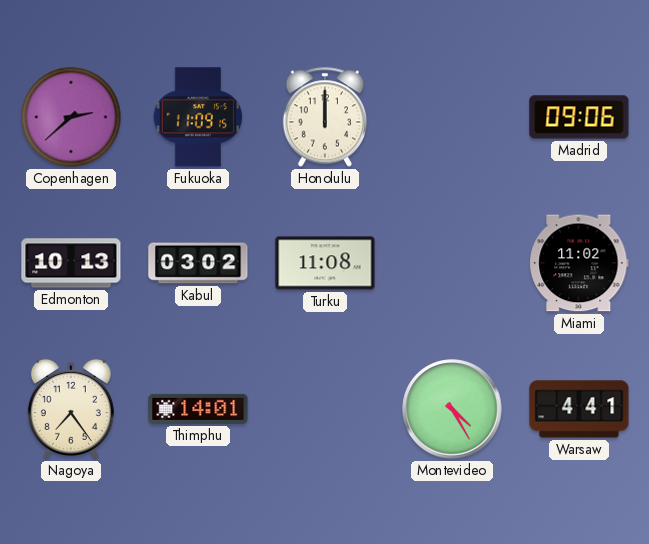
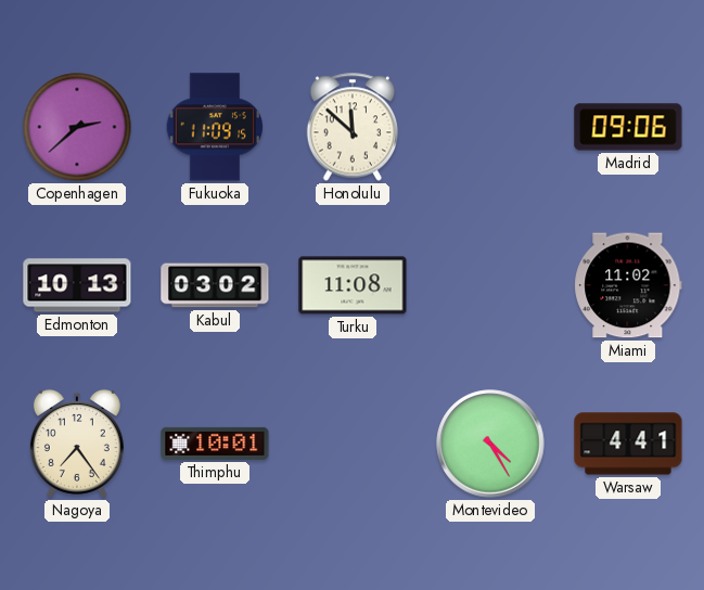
Honolulu: 12:00 -> 11:52
Thimphu: 14:01 -> 10:01
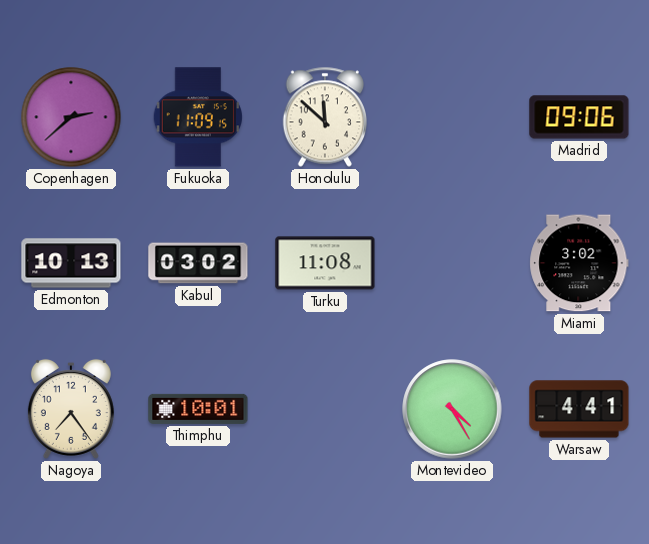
Miami: 11:02 -> 3:02
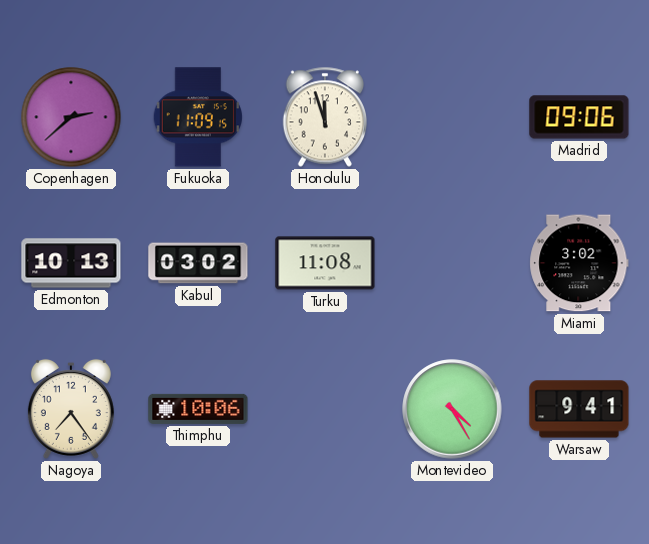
Honolulu: 11:52 -> 11:57
Thimphu: 10:01 -> 10:06
Warsaw: 4:41 -> 9:41
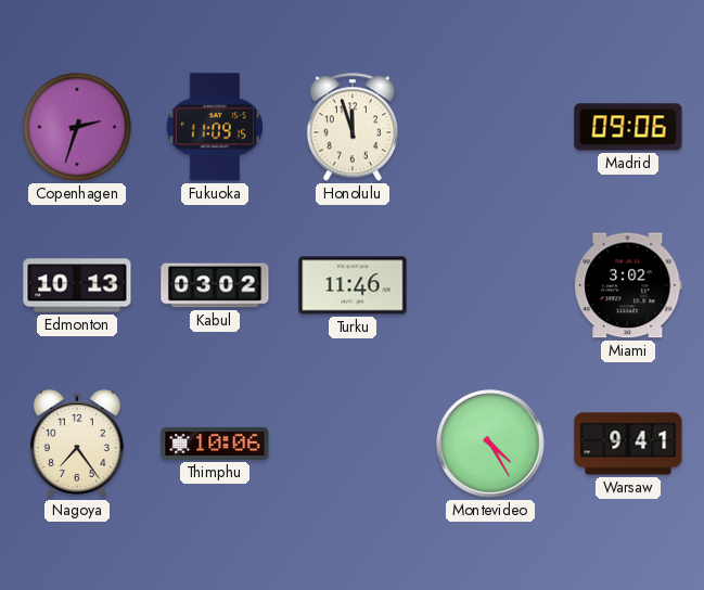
Copenhagen: 2:38 -> 2:33
Turku: 11:08 -> 11:46
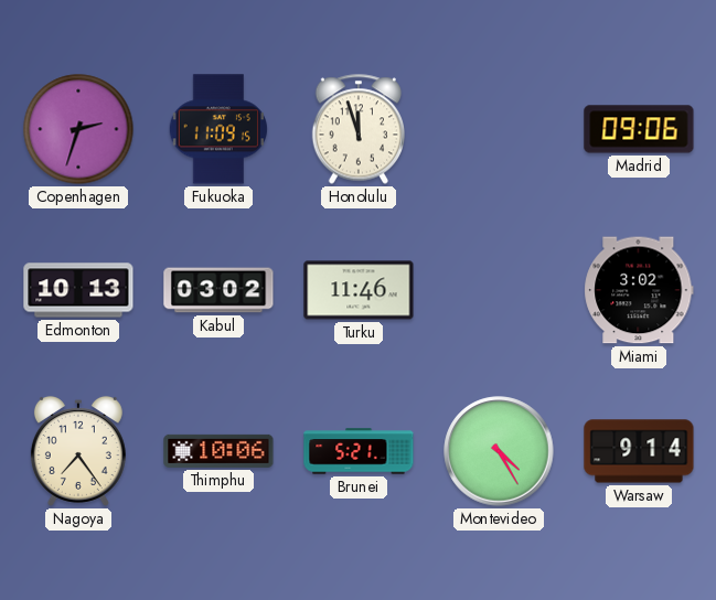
Brunei: none -> 5:21
Warsaw: 9:41 -> 9:14
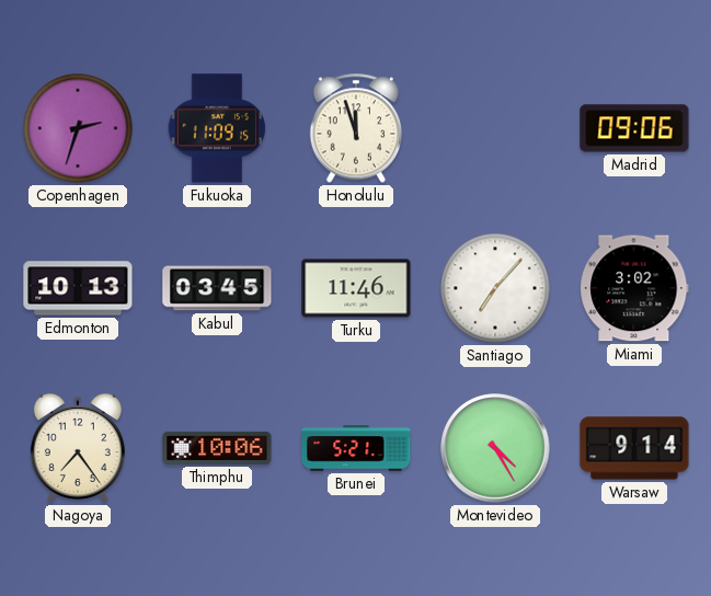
Kabul: 03:02 -> 03:45
Santiago: none -> 7:07
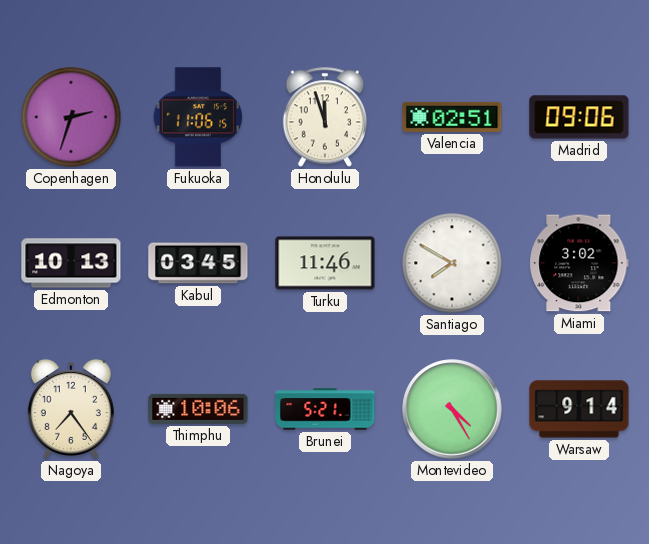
Fukuoka: 11:09 -> 11:06
Valencia: none -> 02:51
Santiago: 7:07 -> 7:50
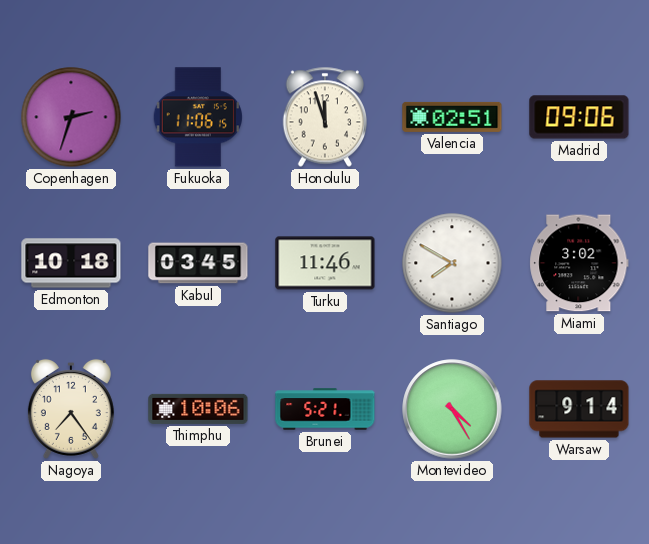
Edmonton: 10:13 -> 10:18
